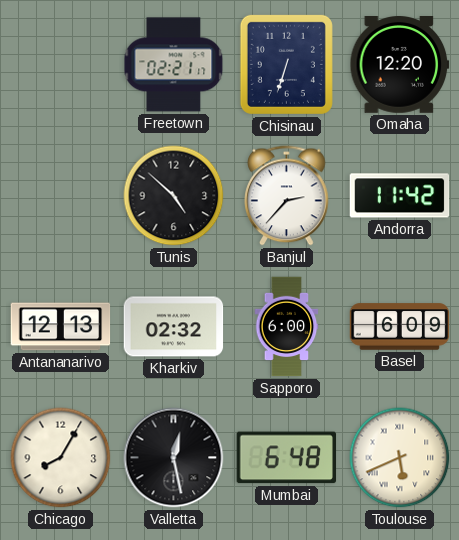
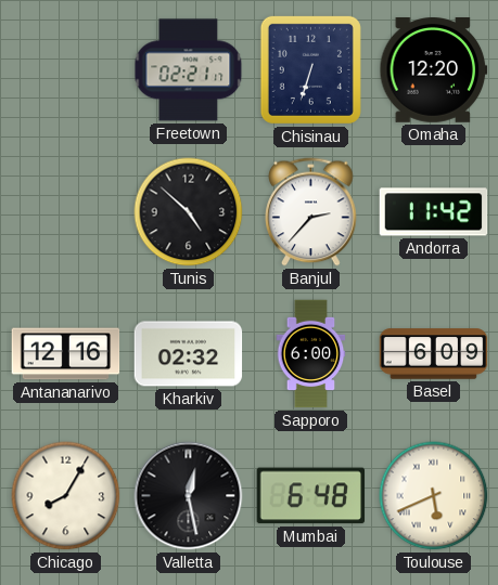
Antananarivo: 12:13 -> 12:16
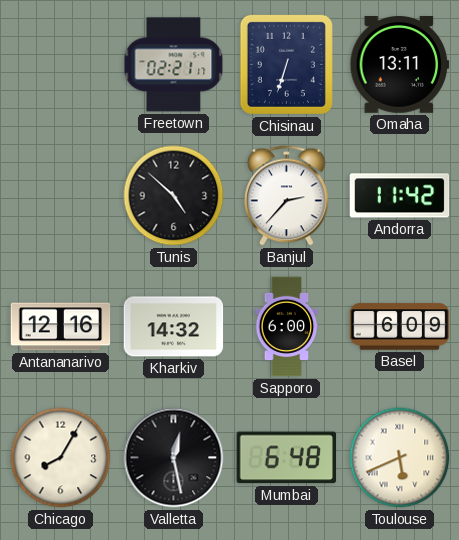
Omaha: 12:20 -> 13:11
Kharkiv: 02:32 -> 14:32
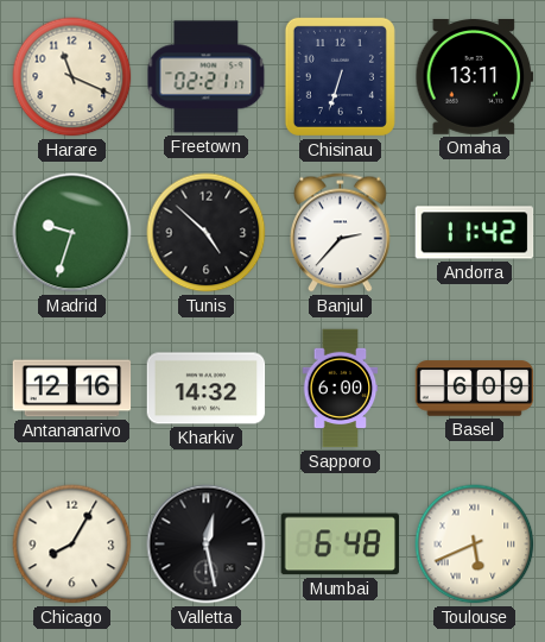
Harare: none -> 11:19
Madrid: none -> 9:33
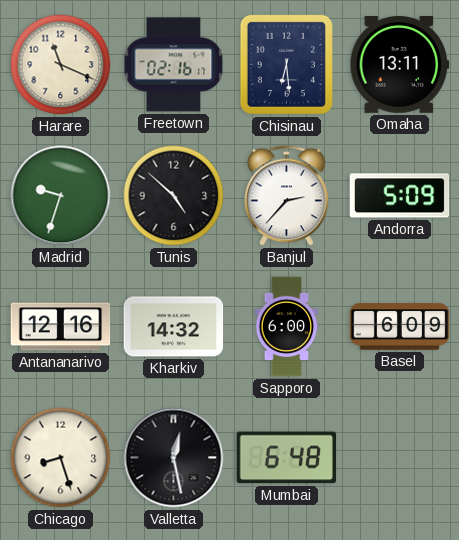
Freetown: 02:21 -> 02:16
Chisinau: 6:33 -> 6:29
Andorra: 11:42 -> 5:09
Chicago: 8:05 -> 8:27
Toulouse: 5:41 -> none
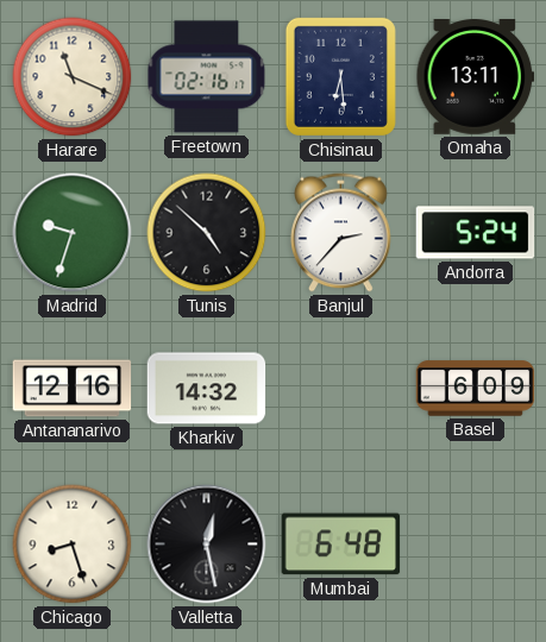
Andorra: 5:09 -> 5:24
Sapporo: 6:00 -> none
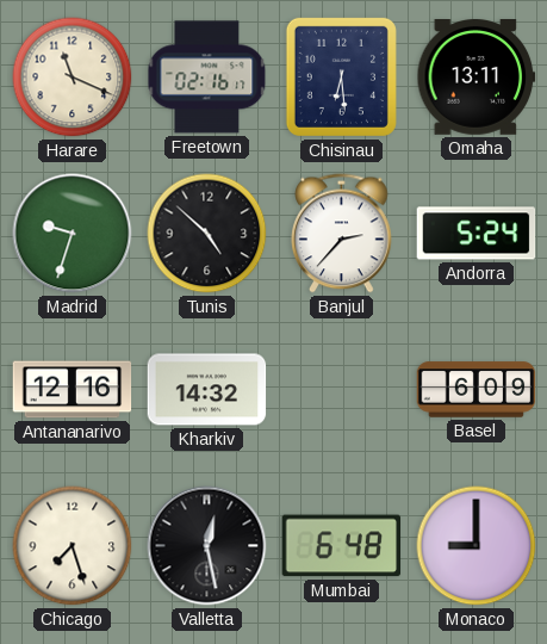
Chicago: 8:27 -> 7:27
Monaco: none -> 9:00
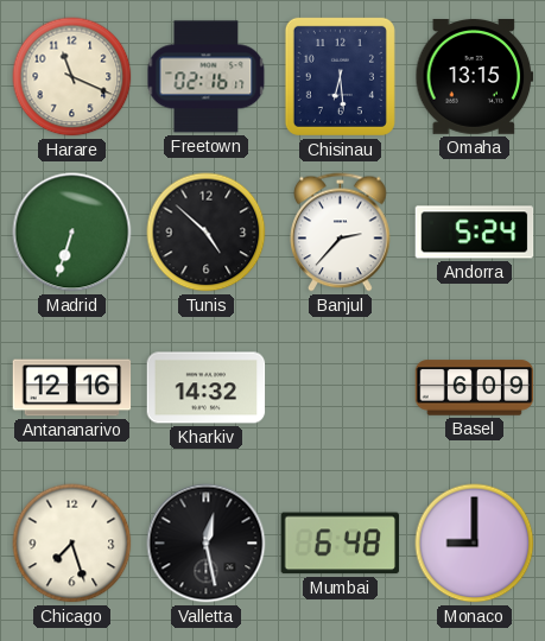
Omaha: 13:11 -> 13:15
Madrid: 9:33 -> 6:33
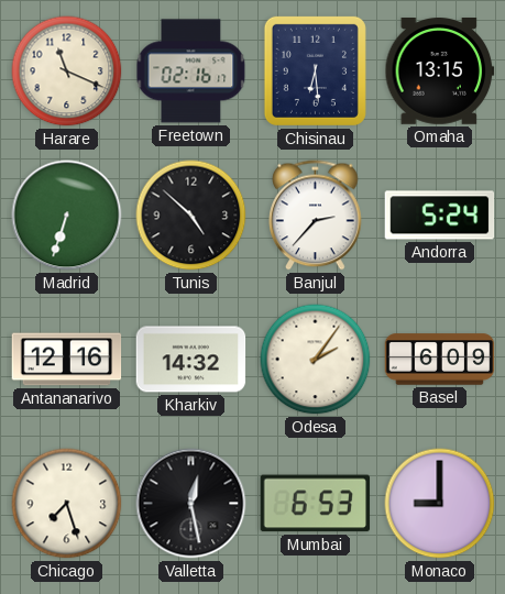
Odesa: none -> 2:06
Mumbai: 6:48 -> 6:53
